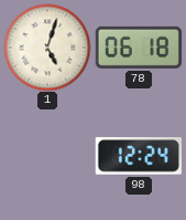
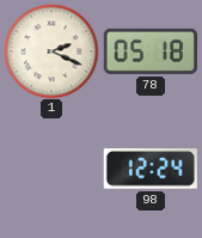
1: 5:03 -> 2:19
78: 06:18 -> 05:18
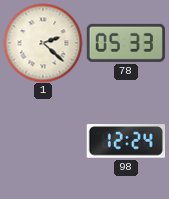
1: 2:19 -> 2:22
78: 05:18 -> 05:33
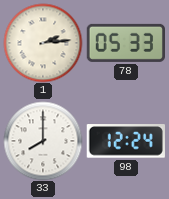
1: 2:22 -> 2:14
33: none -> 8:00
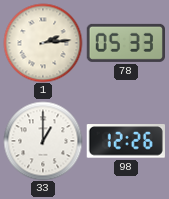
33: 8:00 -> 1:00
98: 12:24 -> 12:26
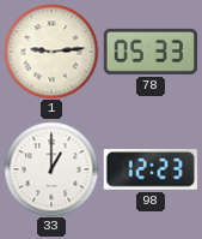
1: 2:14 -> 9:14
98: 12:26 -> 12:23
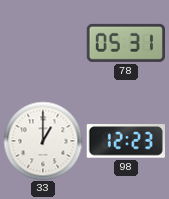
1: 9:14 -> none
78: 05:33 -> 05:31
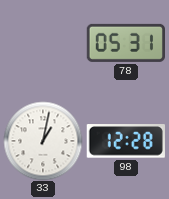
33: 1:00 -> 1:02
98: 12:23 -> 12:28
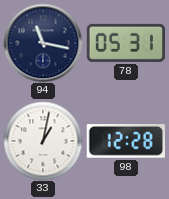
94: none -> 11:17
